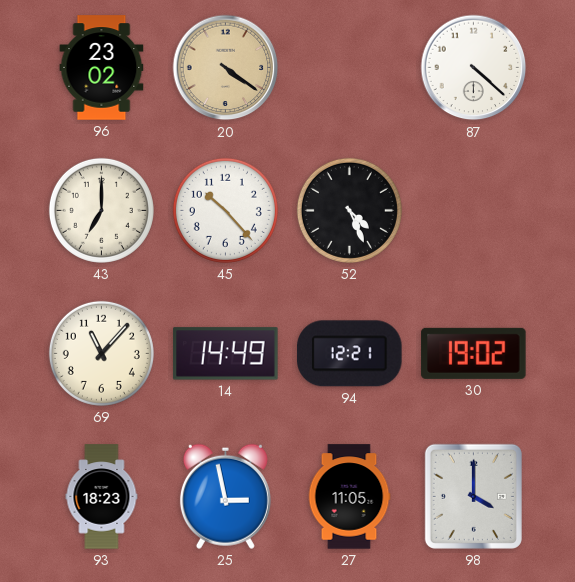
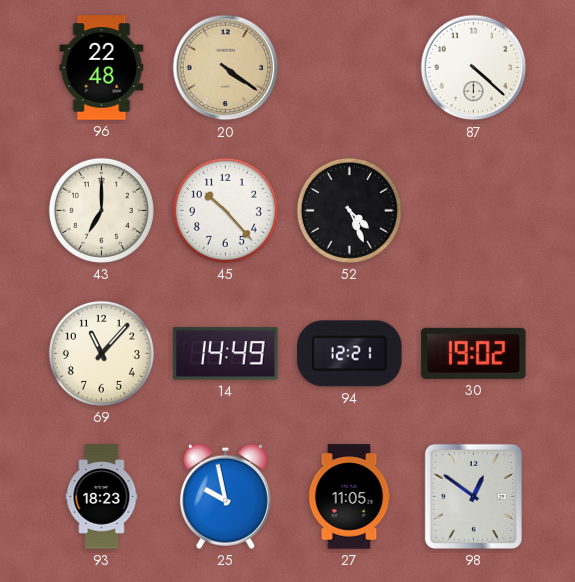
96: 23:02 -> 22:48
25: 2:58 -> 9:58
98: 4:00 -> 12:51
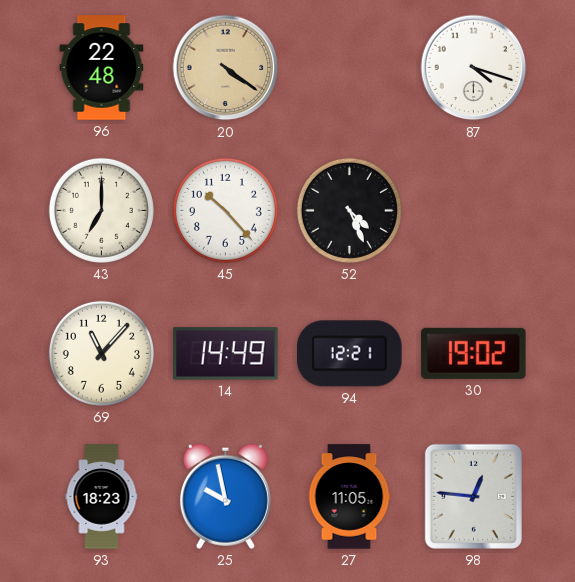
87: 4:22 -> 4:18
98: 12:51 -> 12:46
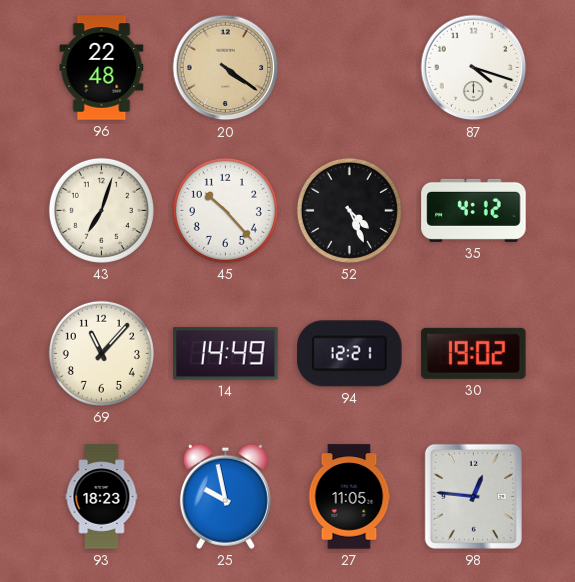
43: 7:00 -> 7:03
35: none -> 4:12
